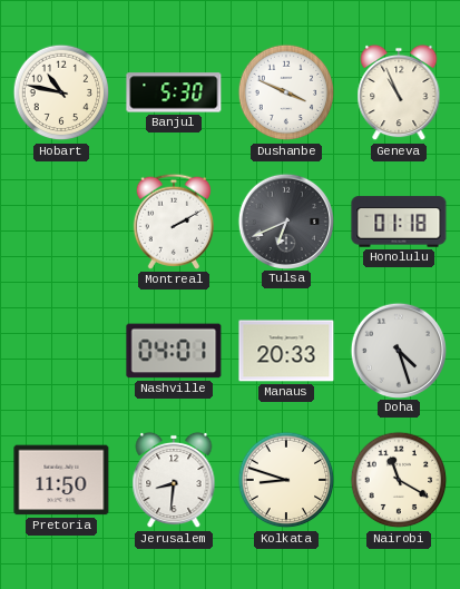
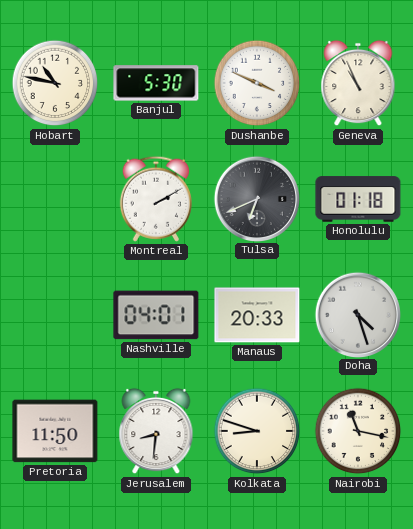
Nairobi: 11:20 -> 11:17
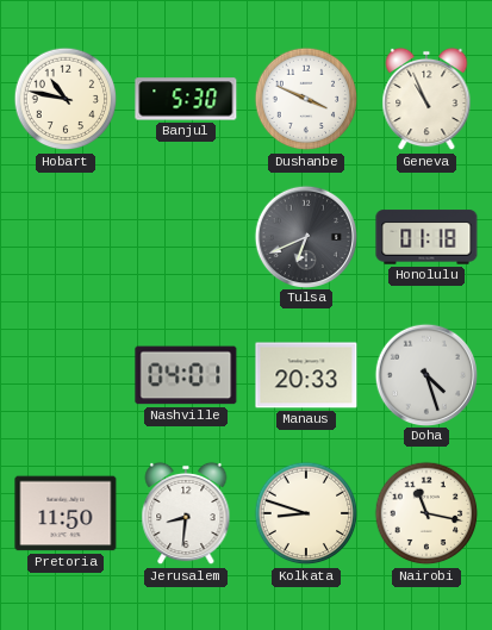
Montreal: 2:10 -> none
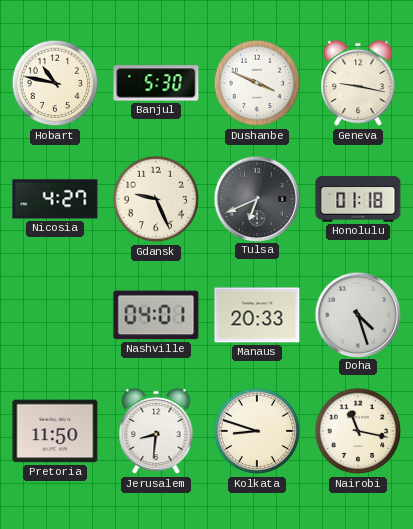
Geneva: 10:56 -> 9:17
Nicosia: none -> 4:27
Gdansk: none -> 9:26
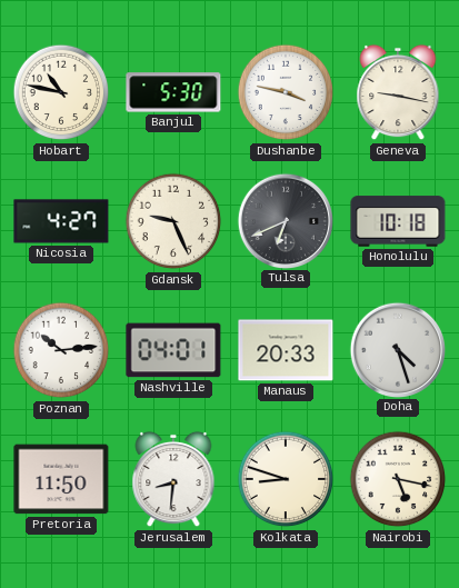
Dushanbe: 3:49 -> 3:47
Honolulu: 01:18 -> 10:18
Poznan: none -> 10:14
Nairobi: 11:17 -> 5:17
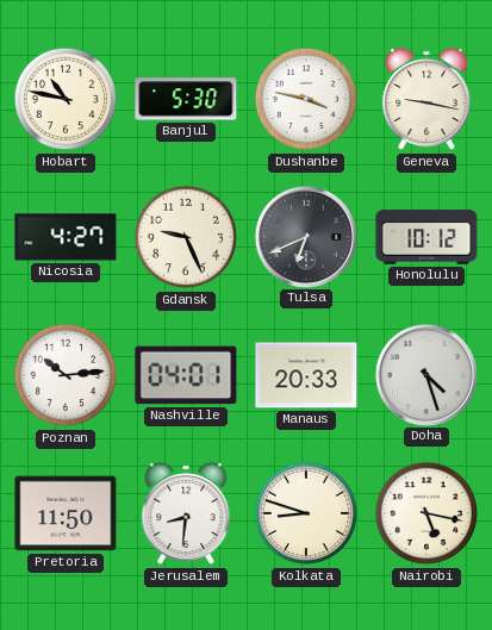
Honolulu: 10:18 -> 10:12
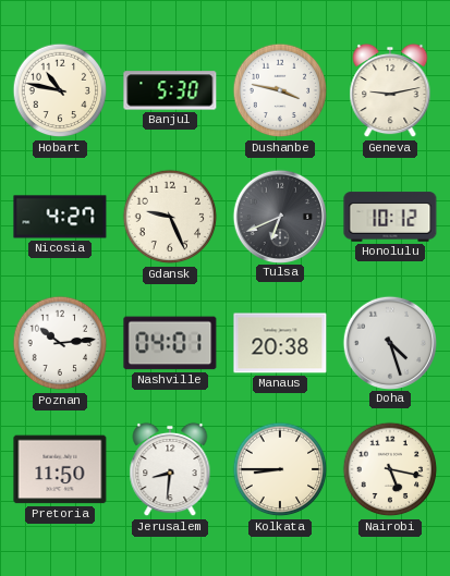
Geneva: 9:17 -> 9:13
Manaus: 20:33 -> 20:38
Kolkata: 8:48 -> 8:45
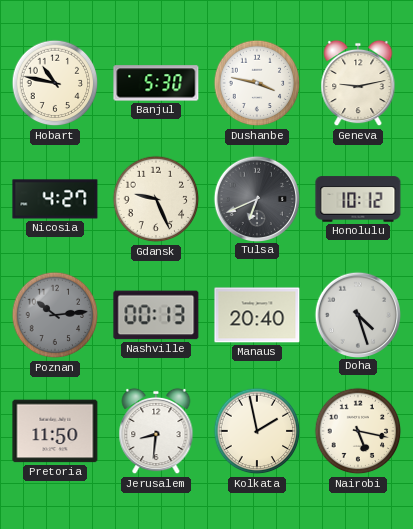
Poznan dial: white -> grey
Nashville: 04:01 -> 00:13
Manaus: 20:38 -> 20:40
Kolkata: 8:45 -> 1:58
